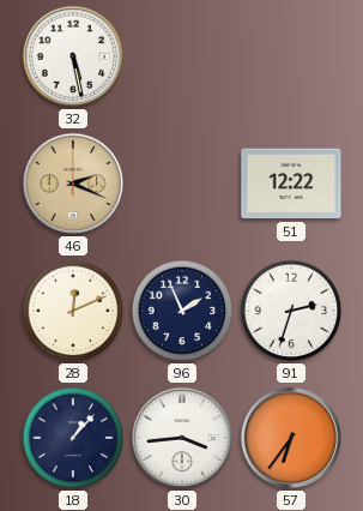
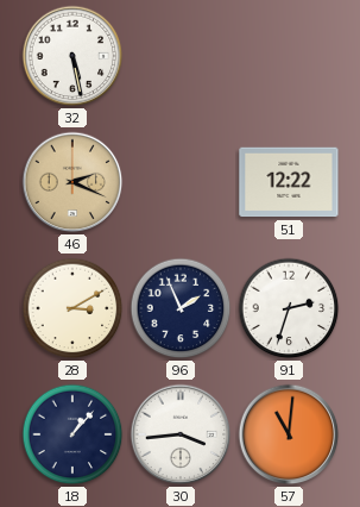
28: 12:11 -> 3:10
57: 6:36 -> 11:01
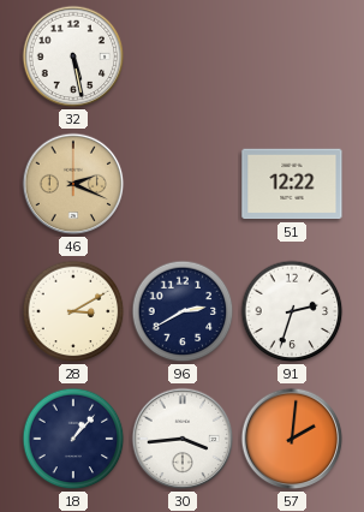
96: 1:56 -> 2:40
57: 11:01 -> 2:01
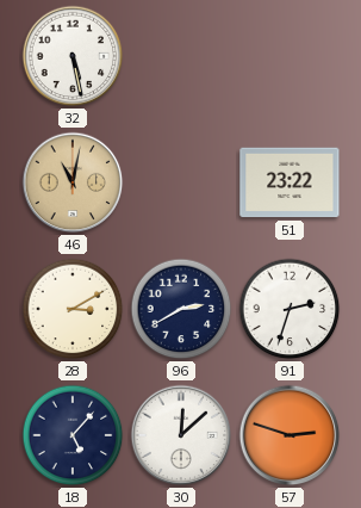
46: 2:19 -> 11:02
51: 12:22 -> 23:22
18: 1:07 -> 5:07
30: 3:44 -> 12:08
57: 2:01 -> 2:48
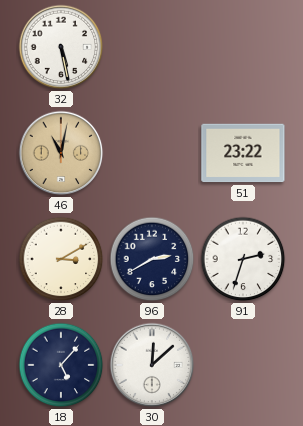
57: 2:48 -> none
